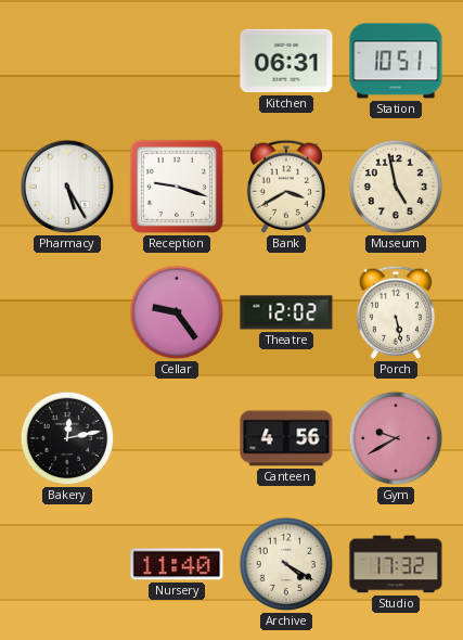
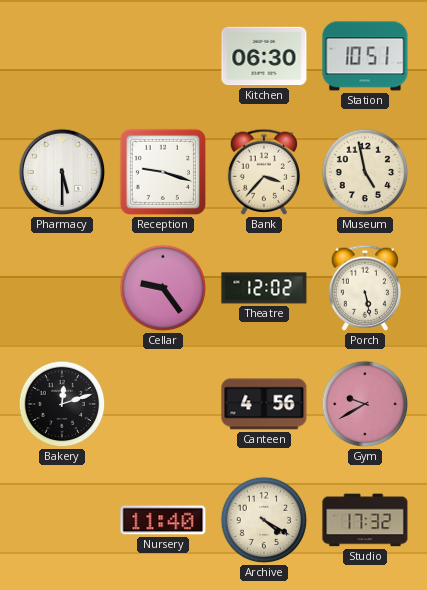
Kitchen: 06:31 -> 06:30
Pharmacy: 5:25 -> 5:30
Bank: 3:40 -> 3:37
Bakery: 12:13 -> 12:12
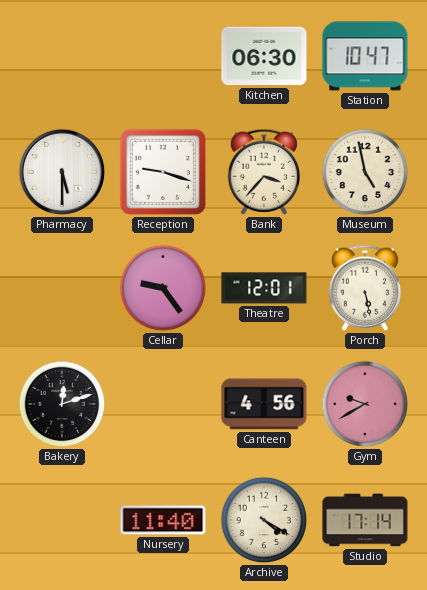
Station: 10:51 -> 10:47
Theatre: 12:02 -> 12:01
Studio: 17:32 -> 17:14
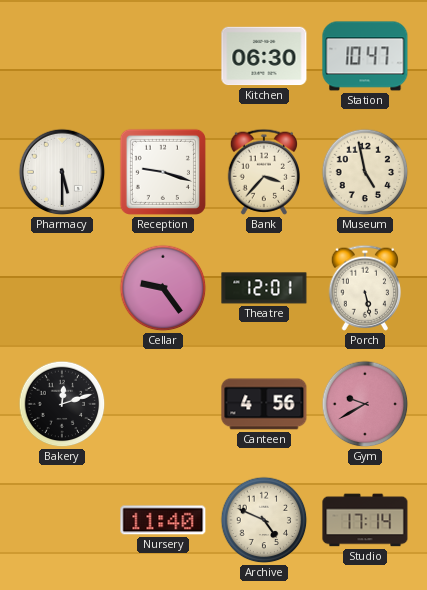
Archive: 4:20 -> 4:49
